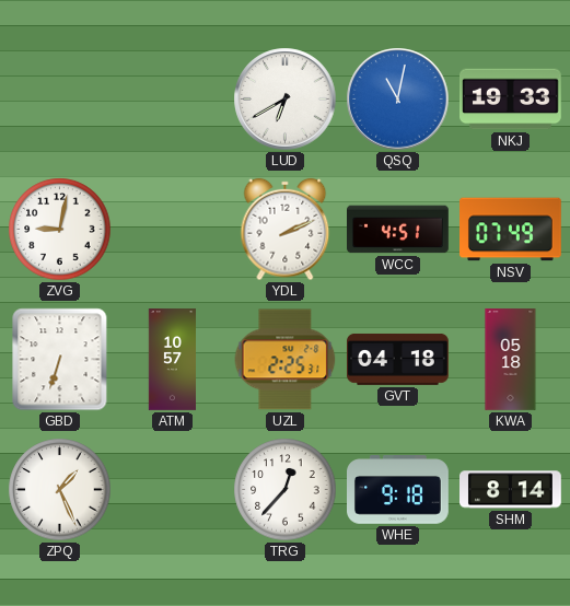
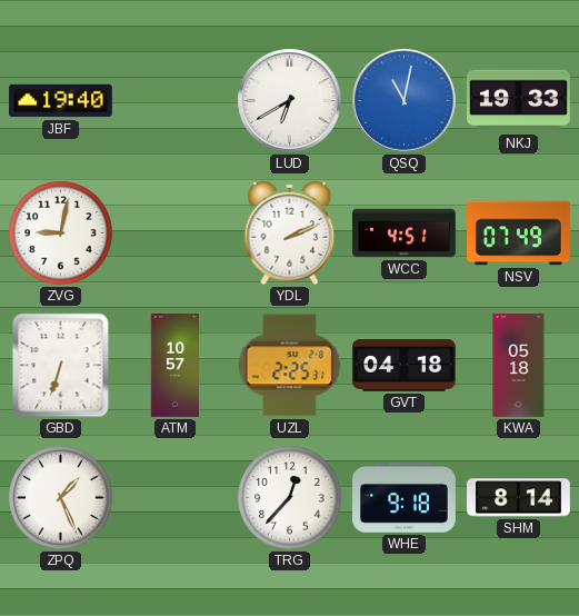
JBF: none -> 19:40
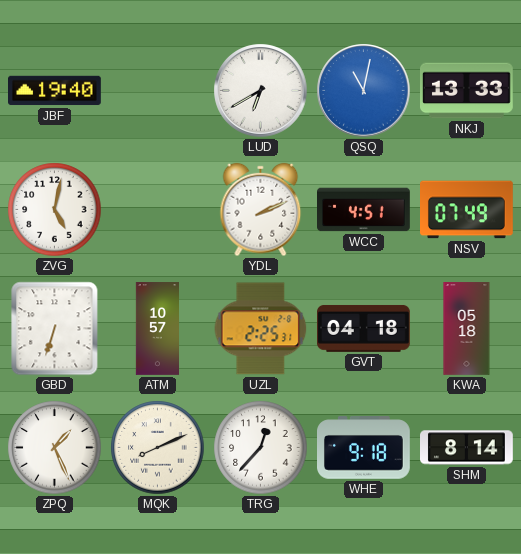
NKJ: 19:33 -> 13:33
ZVG: 9:02 -> 5:02
MQK: none -> 8:11
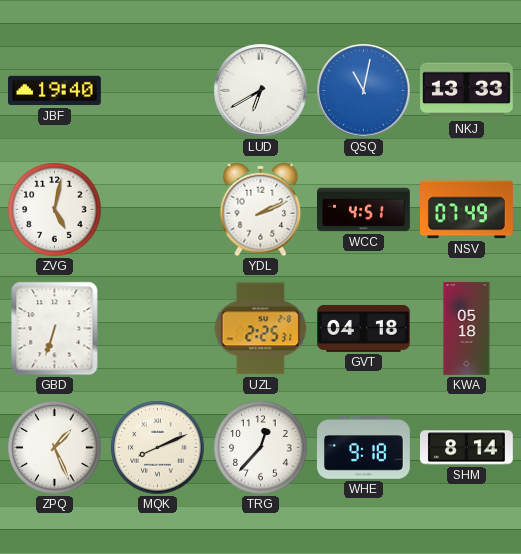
ATM: 10:57 -> none
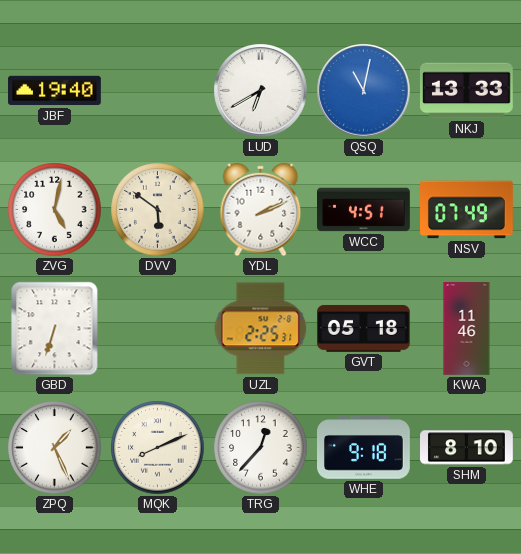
DVV: none -> 5:51
GVT: 04:18 -> 05:18
KWA: 05:18 -> 11:46
SHM: 8:14 -> 8:10
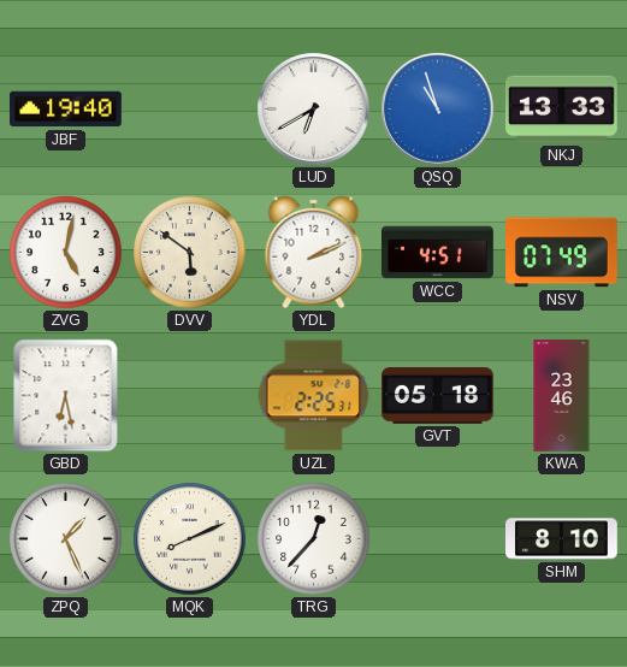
QSQ: 11:02 -> 10:57
GBD: 6:33 -> 6:28
KWA: 11:46 -> 23:46
WHE: 9:18 -> none
